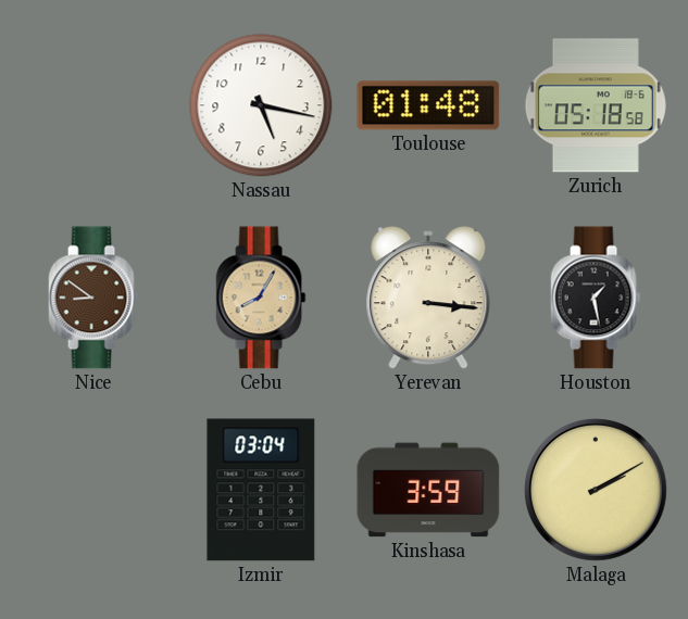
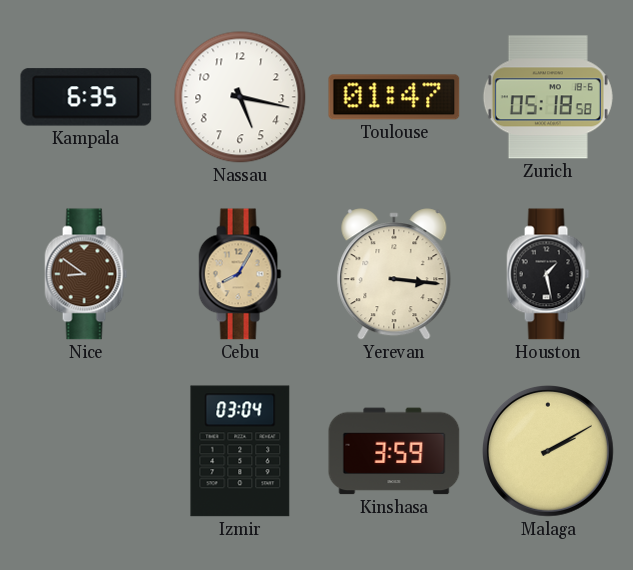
Kampala: none -> 6:35
Toulouse: 01:48 -> 01:47
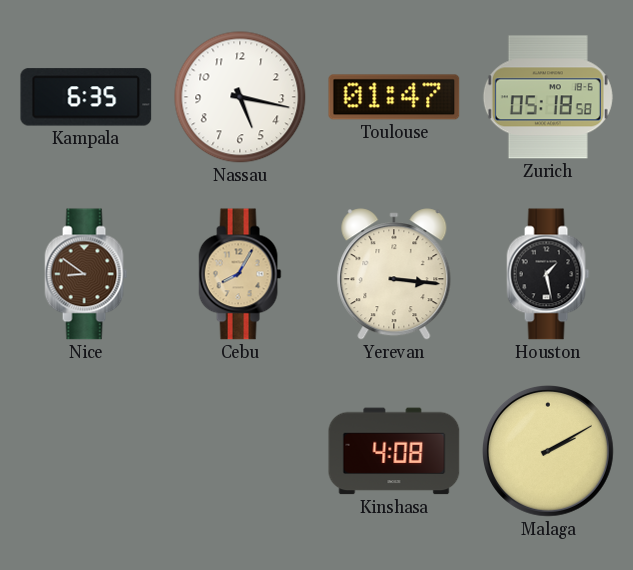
Izmir: 03:04 -> none
Kinshasa: 3:59 -> 4:08
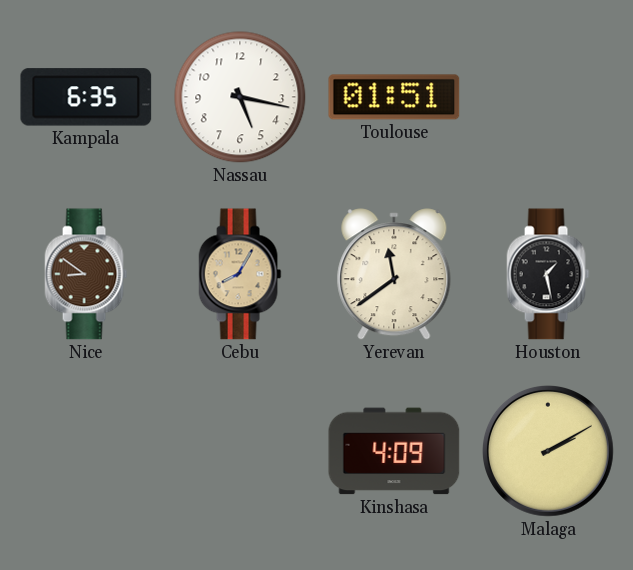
Toulouse: 01:47 -> 01:51
Zurich: 05:18 -> none
Yerevan: 3:16 -> 11:39
Kinshasa: 4:08 -> 4:09
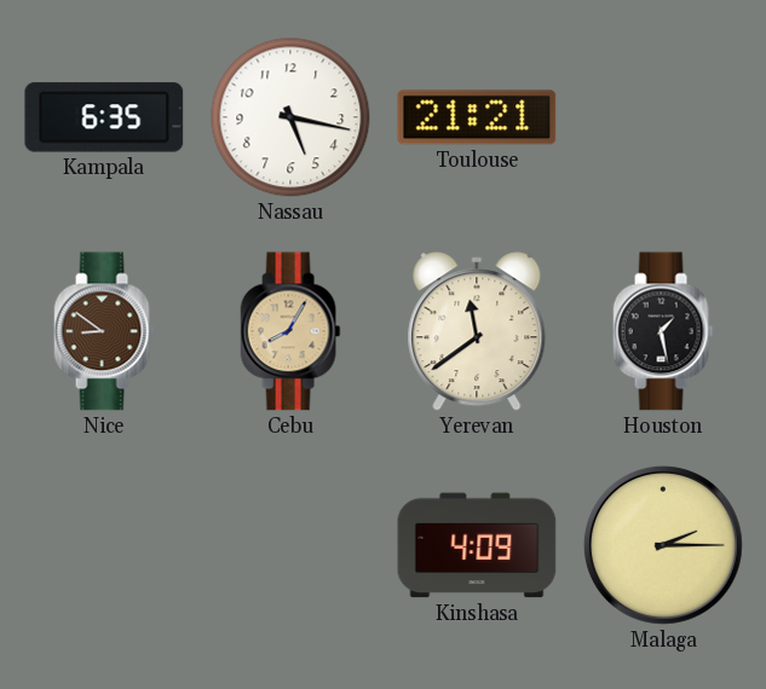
Toulouse: 01:51 -> 21:21
Malaga: 2:10 -> 2:15
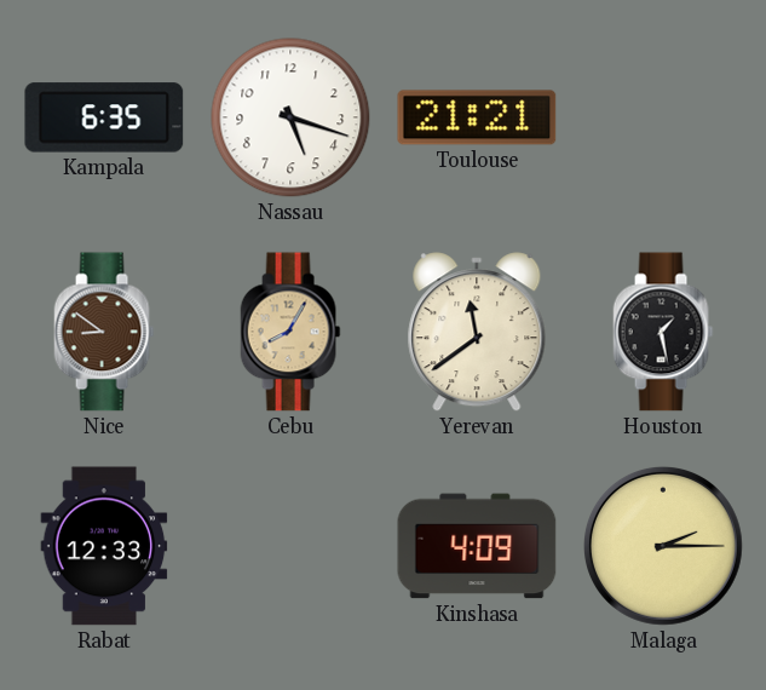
Nassau: 5:17 -> 5:18
Rabat: none -> 12:33
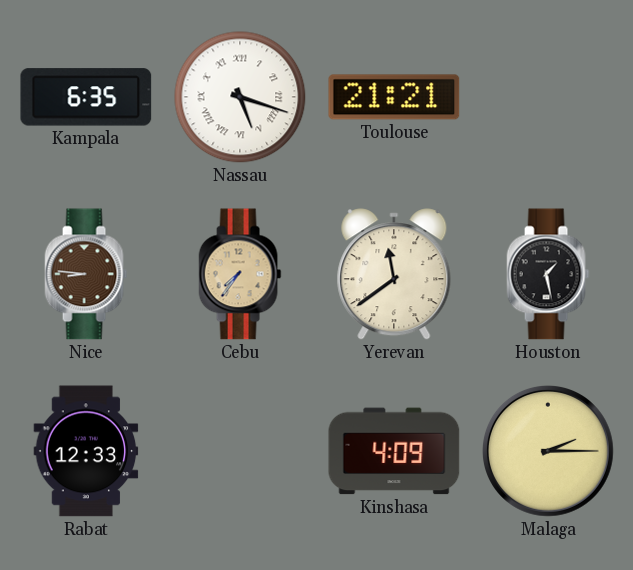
Nassau numerals: Arabic -> Roman
Nice: 8:51 -> 8:46
Cebu: 8:05 -> 7:36
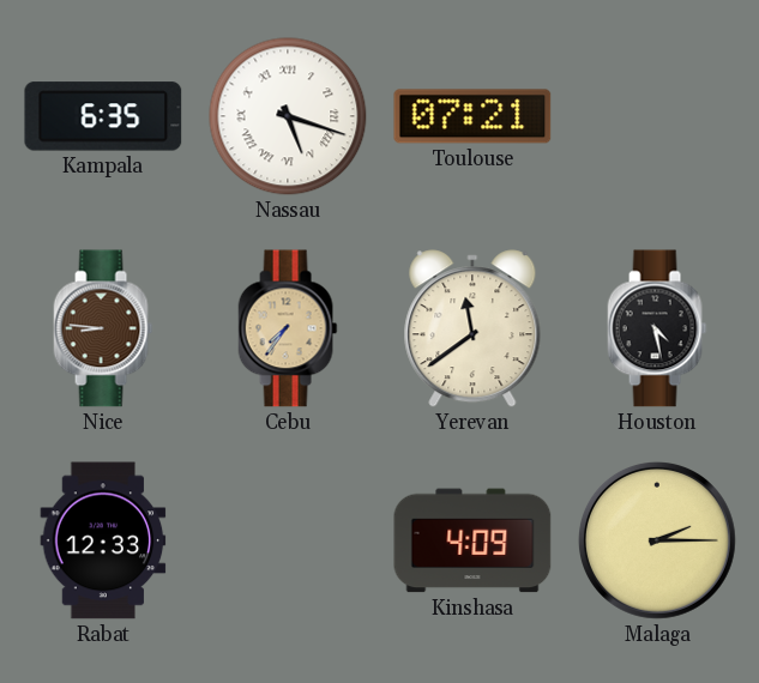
Toulouse: 21:21 -> 07:21
Houston: 1:28 -> 4:28
